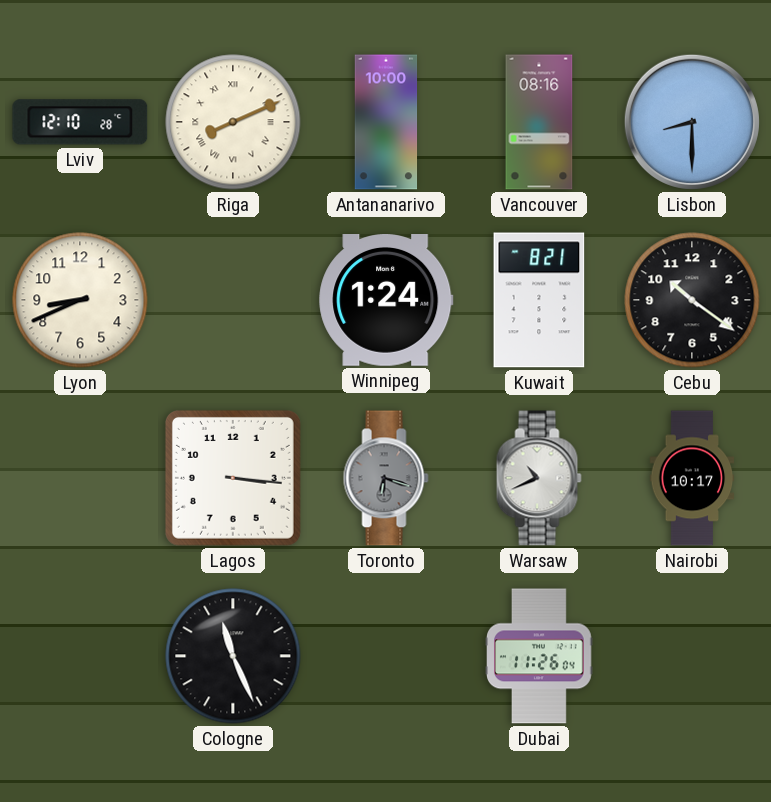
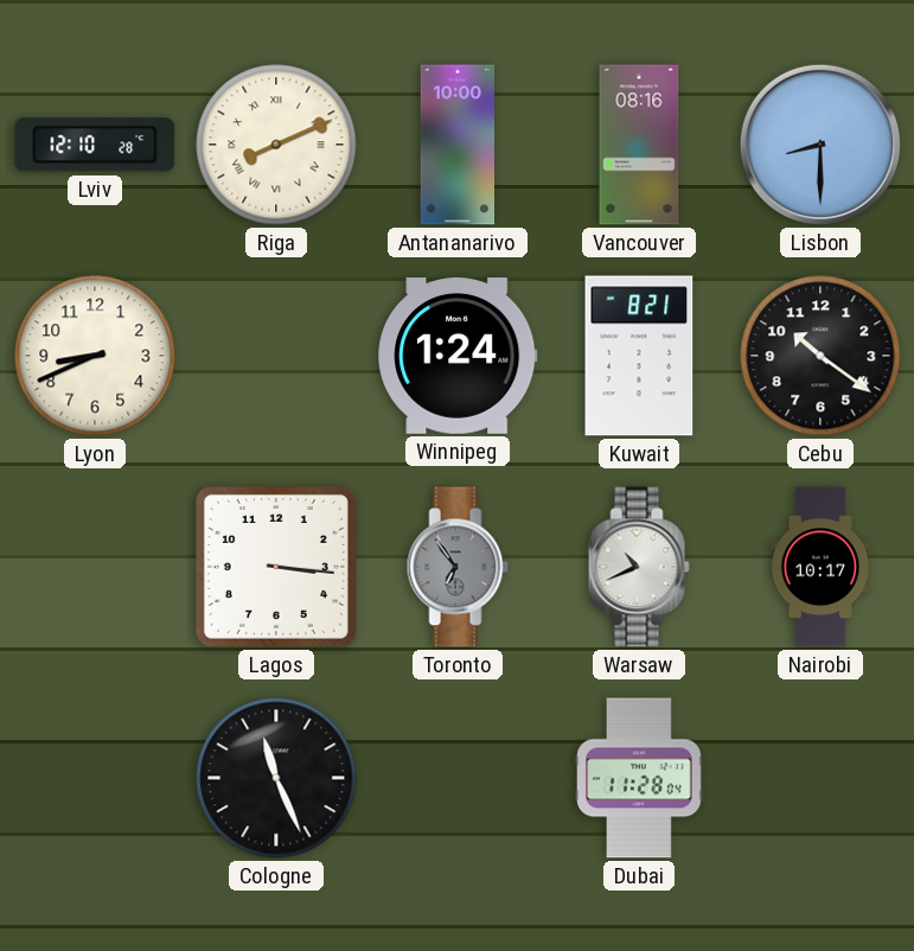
Toronto: 6:18 -> 6:54
Dubai: 11:26 -> 11:28
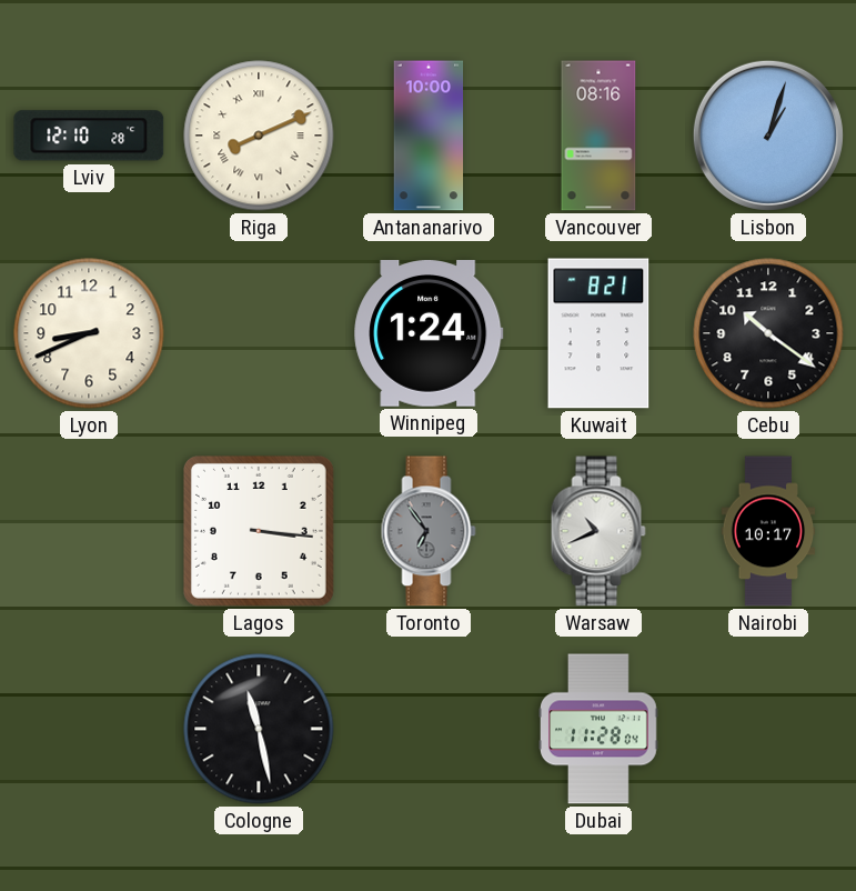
Lisbon: 8:30 -> 1:03
Cologne: 11:26 -> 11:28
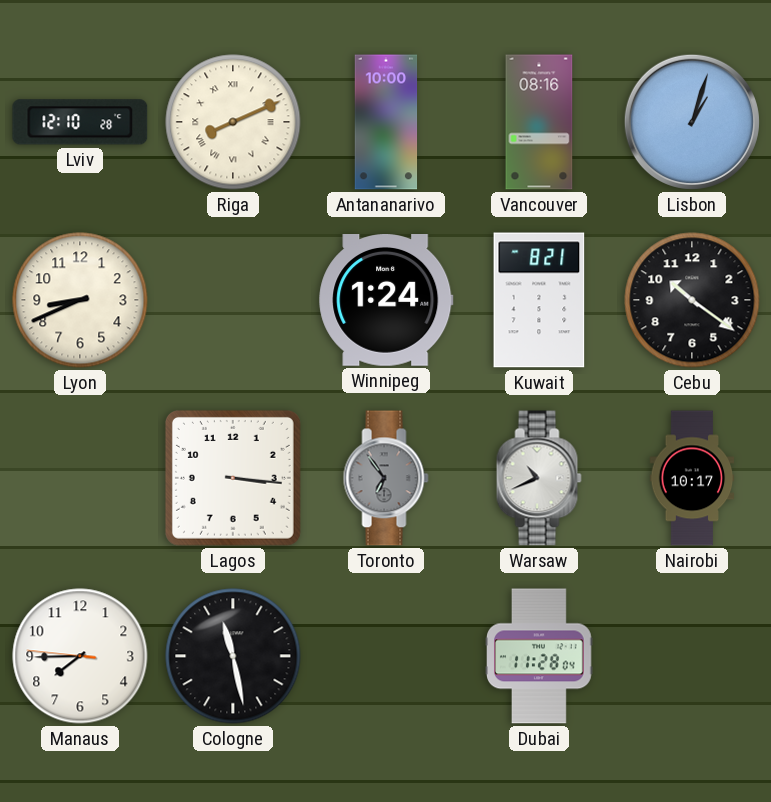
Manaus: none -> 7:44
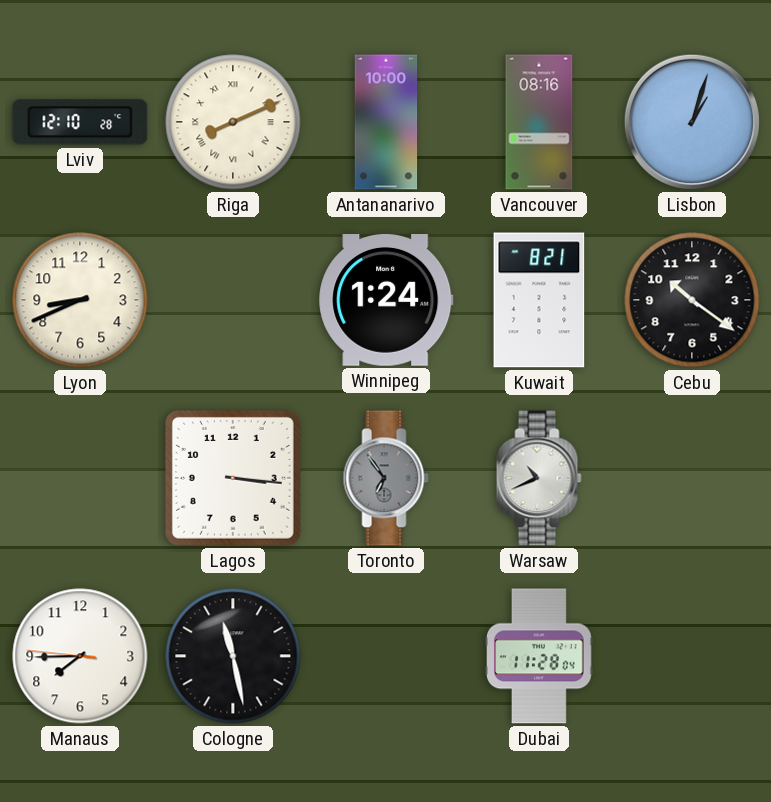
Nairobi: 10:17 -> none
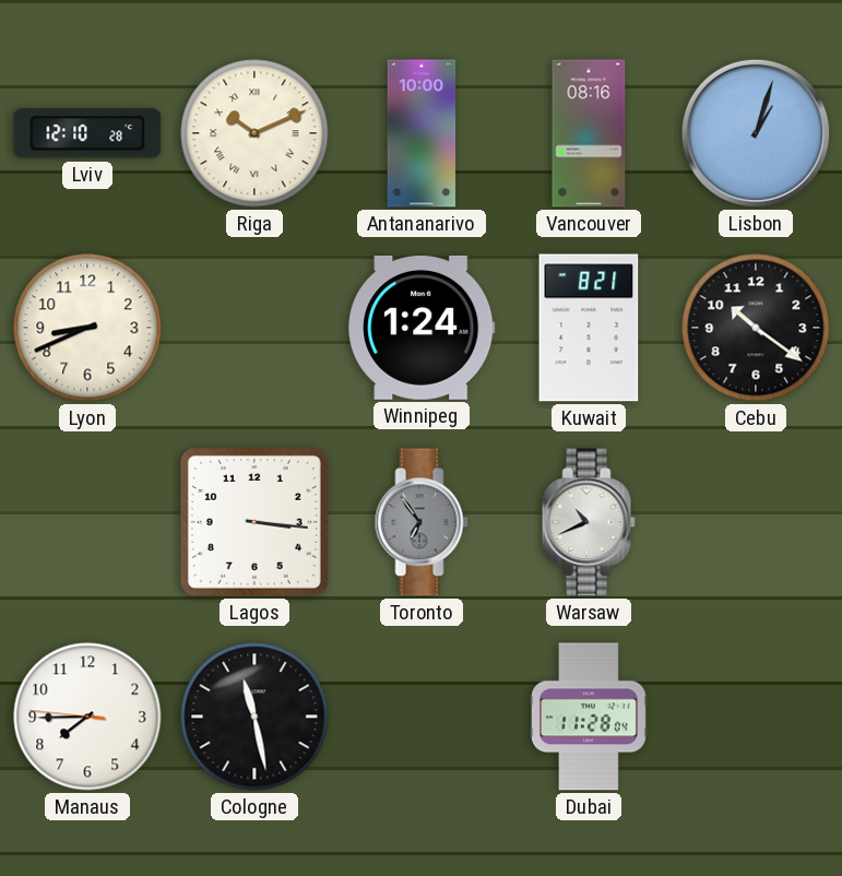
Riga: 8:11 -> 10:11
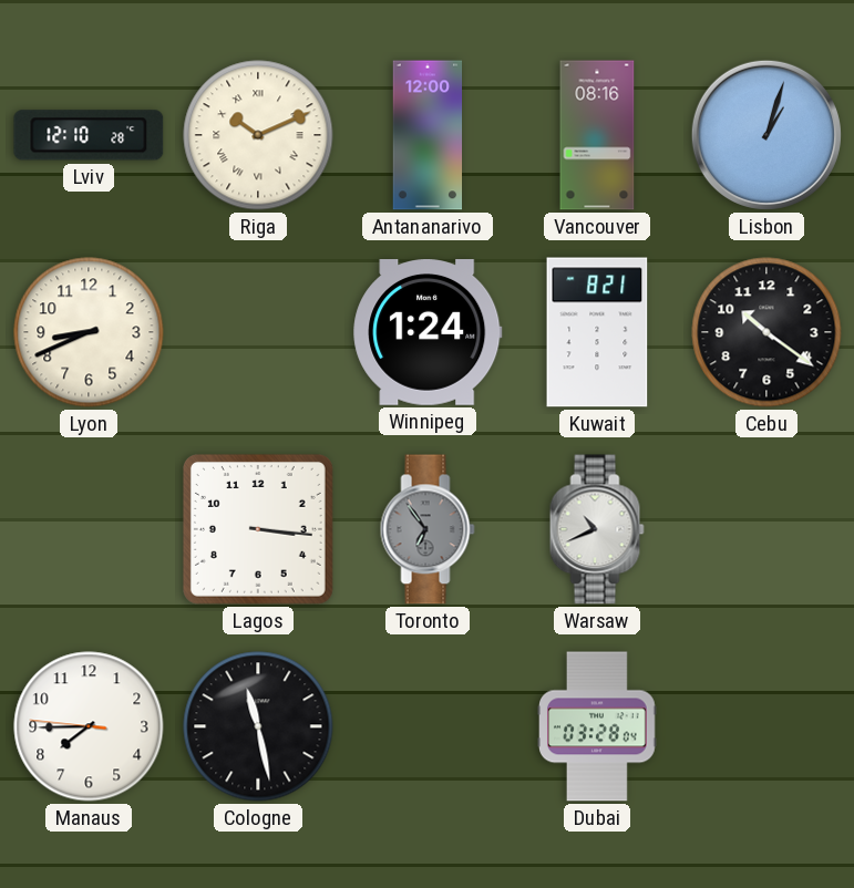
Antananarivo: 10:00 -> 12:00
Dubai: 11:28 -> 03:28
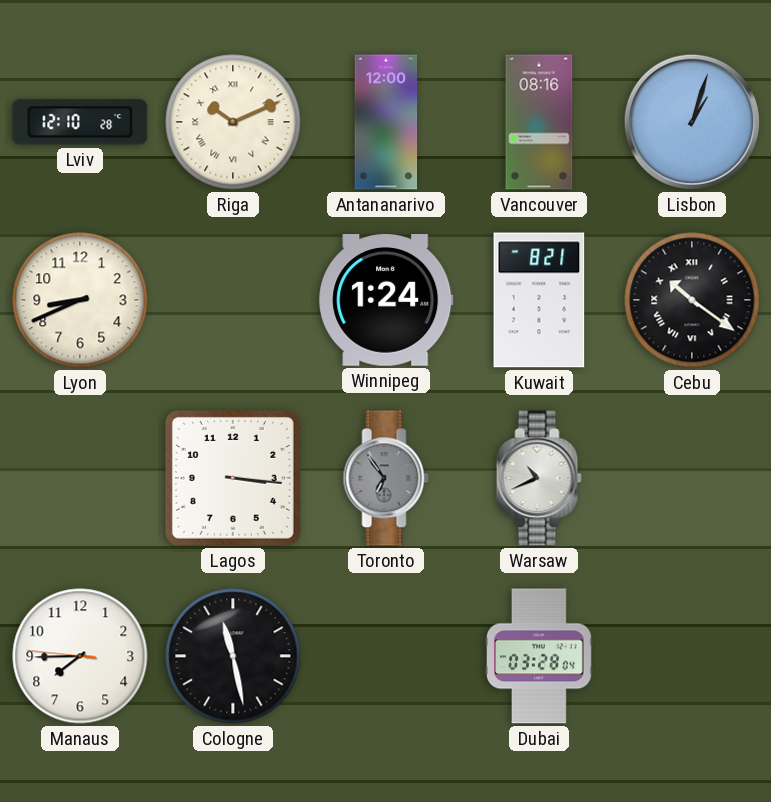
Cebu numerals: Arabic -> Roman
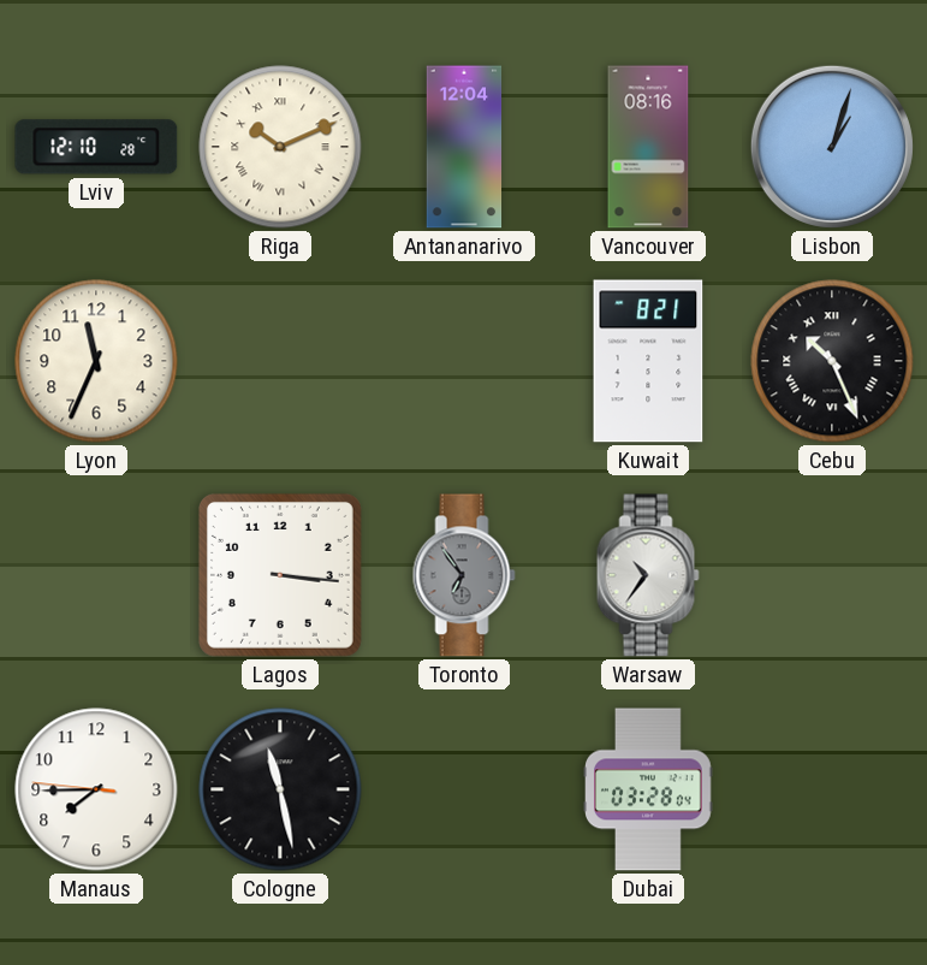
Antananarivo: 12:00 -> 12:04
Lyon: 8:41 -> 11:34
Winnipeg: 1:24 -> none
Cebu: 10:21 -> 10:26
Warsaw: 10:41 -> 10:36
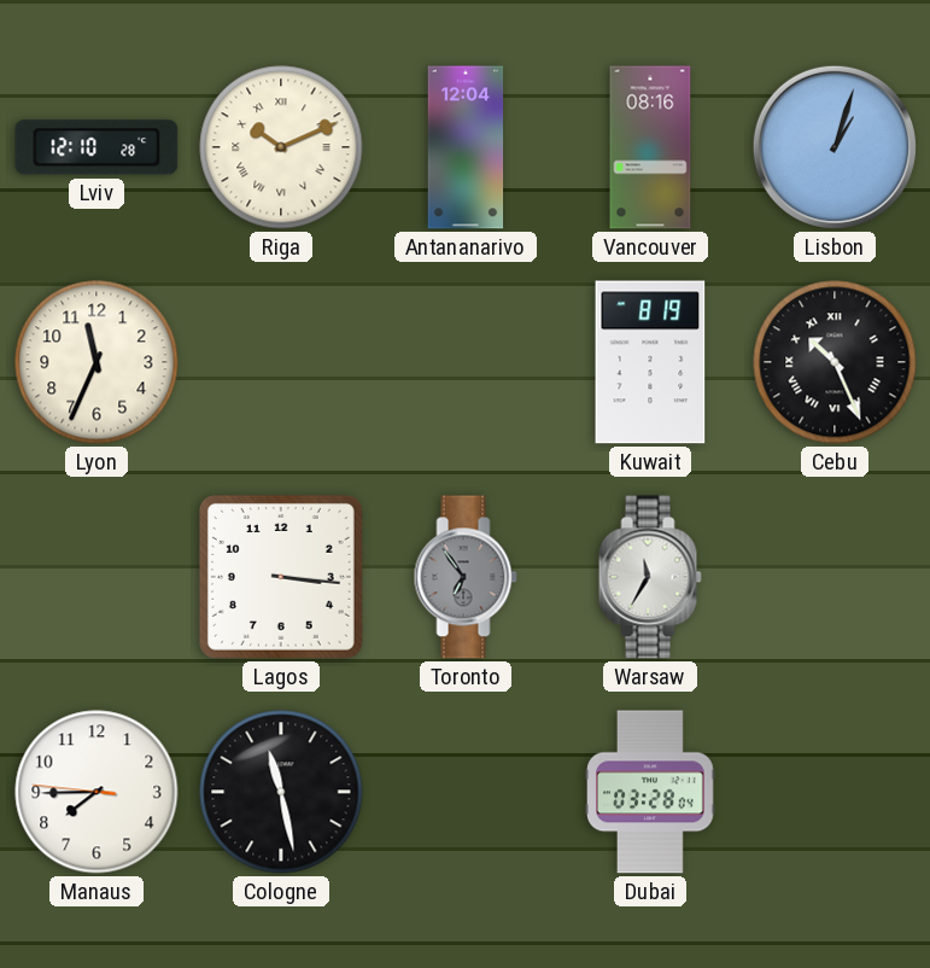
Kuwait: 8:21 -> 8:19
Warsaw: 10:36 -> 11:35
